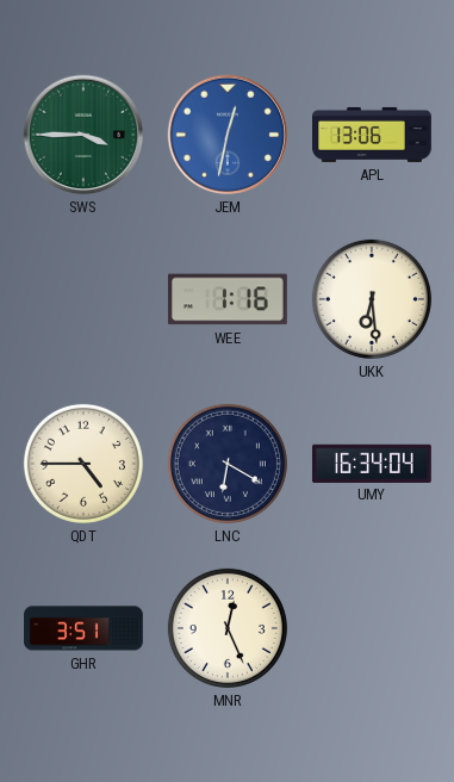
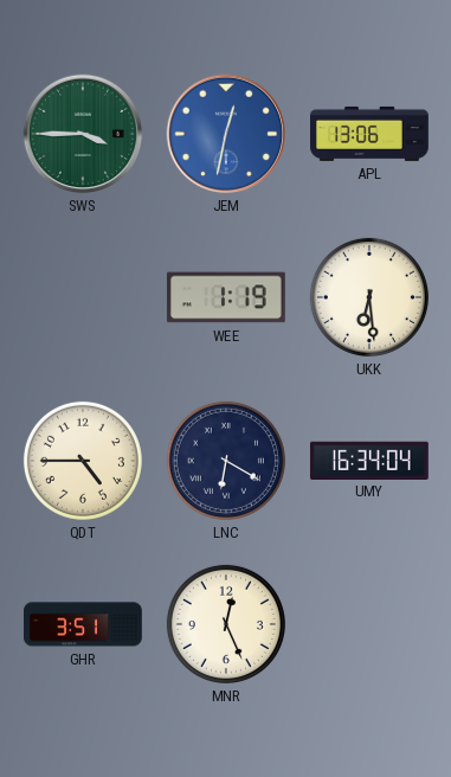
WEE: 1:16 -> 1:19
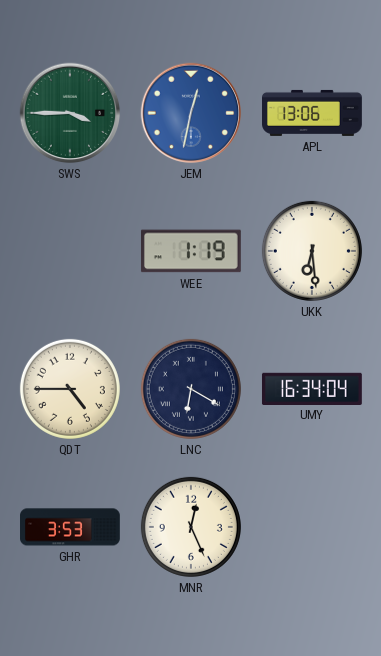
GHR: 3:51 -> 3:53
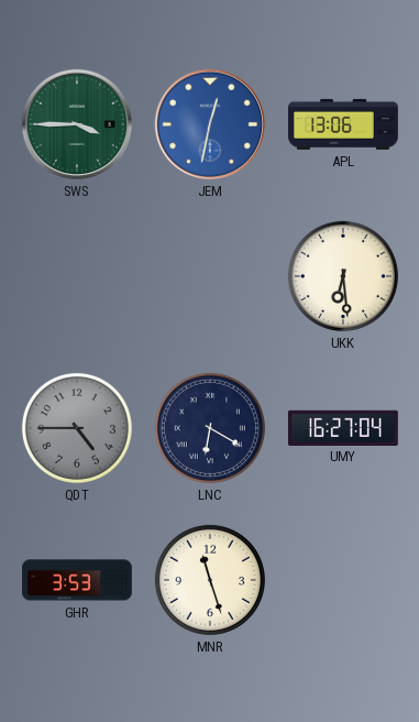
WEE: 1:19 -> none
QDT dial: cream -> grey
UMY: 16:34 -> 16:27
MNR: 12:26 -> 11:27
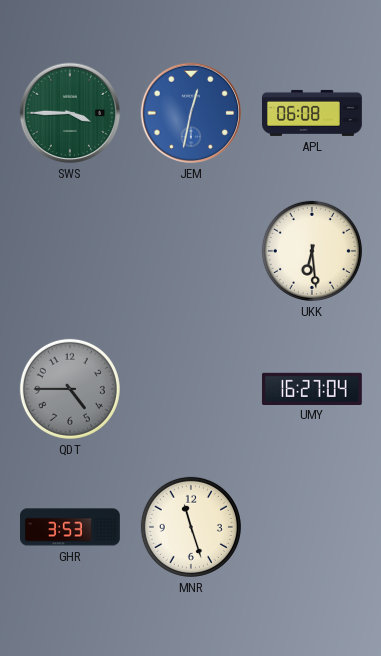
APL: 13:06 -> 06:08
LNC: 6:20 -> none
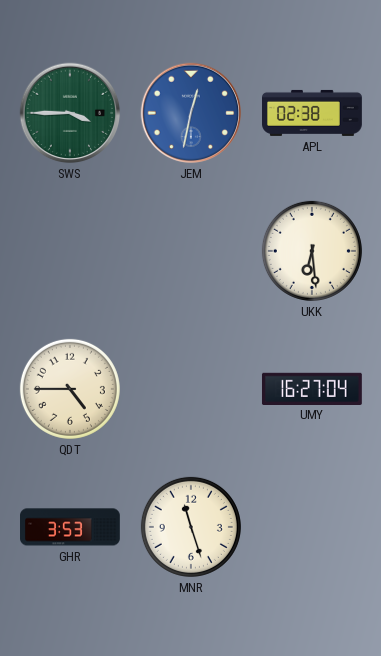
APL: 06:08 -> 02:38
QDT dial: grey -> cream
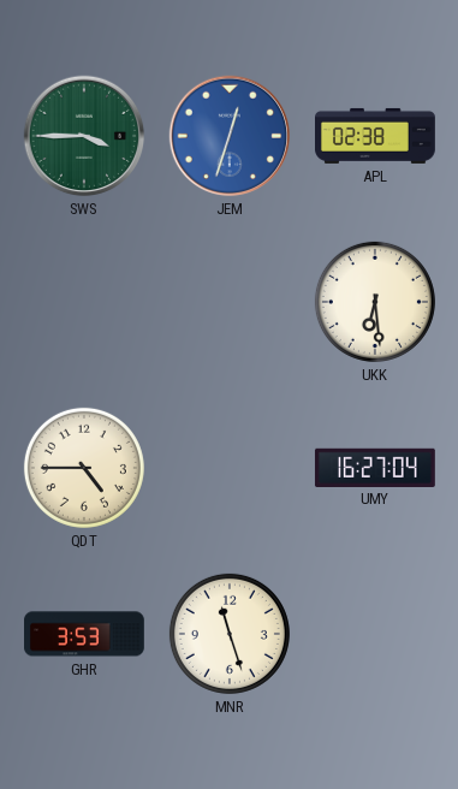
JEM: 12:32 -> 12:33
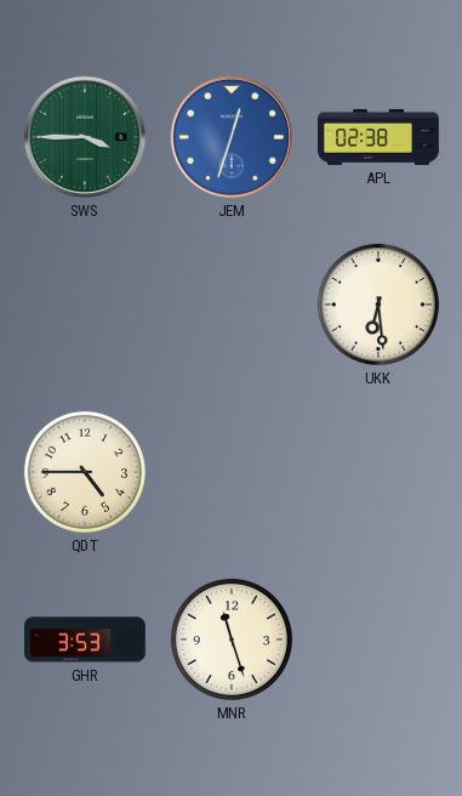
UMY: 16:27 -> none
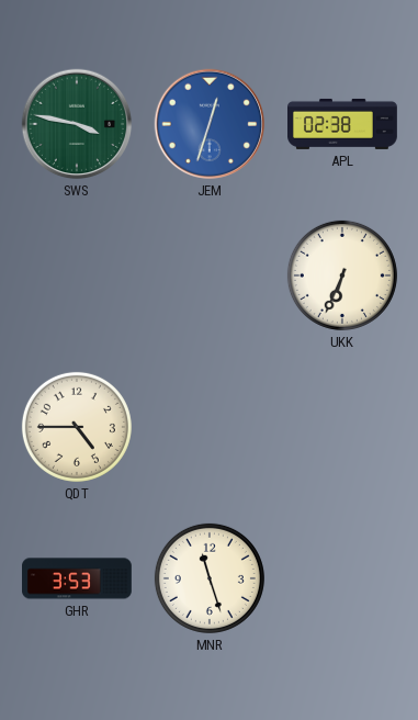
SWS: 3:45 -> 3:47
UKK: 6:29 -> 6:34
